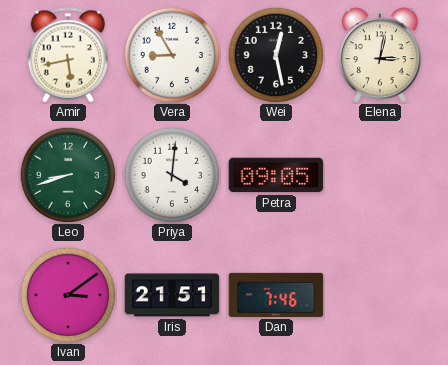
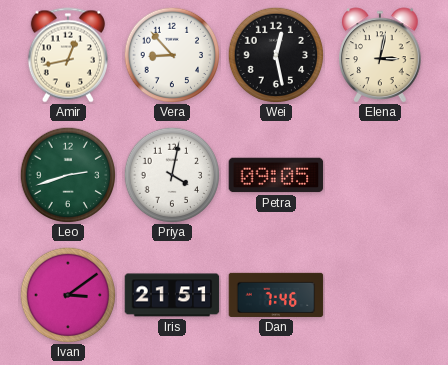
Amir: 5:43 -> 12:43
Vera: 8:55 -> 8:53
Leo: 8:42 -> 2:42
Priya: 4:01 -> 4:02
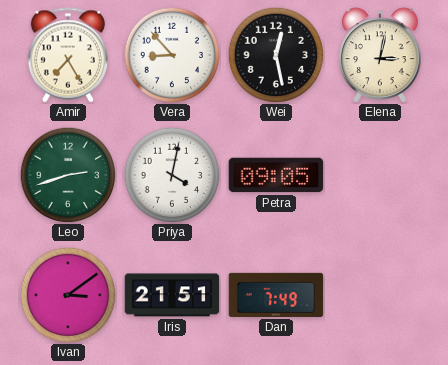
Amir: 12:43 -> 7:25
Dan: 7:46 -> 7:49
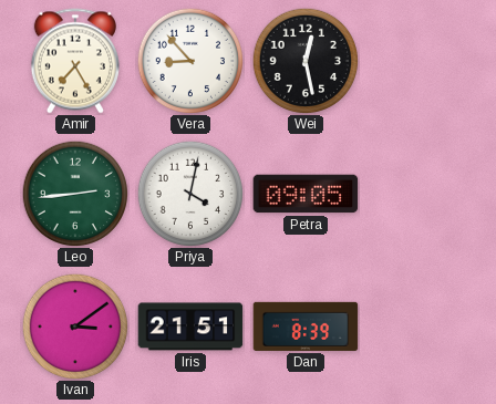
Elena: 3:02 -> none
Leo: 2:42 -> 2:44
Dan: 7:49 -> 8:39
